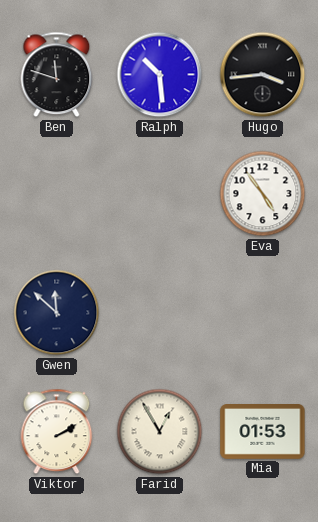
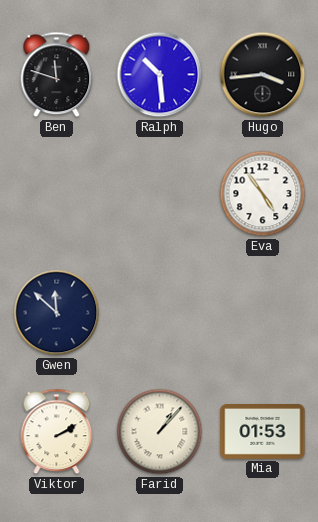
Farid: 12:55 -> 1:07
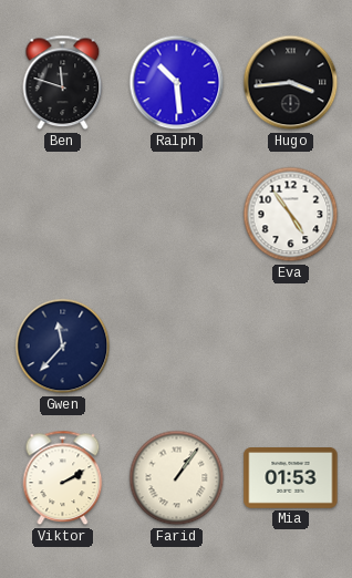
Gwen: 11:52 -> 11:37
Farid: 1:07 -> 1:06
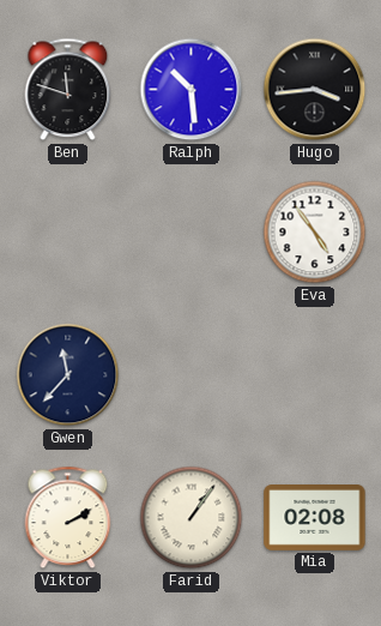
Mia: 01:53 -> 02:08
